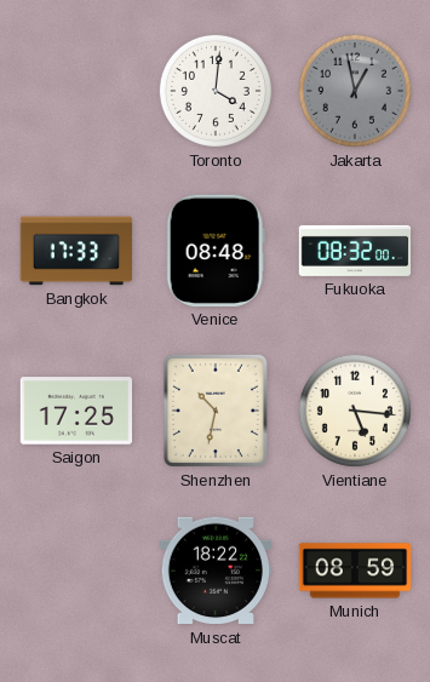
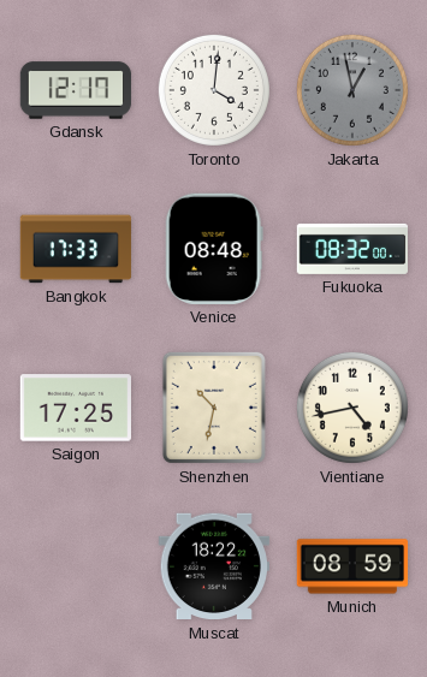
Gdansk: none -> 12:17
Vientiane: 5:16 -> 4:43
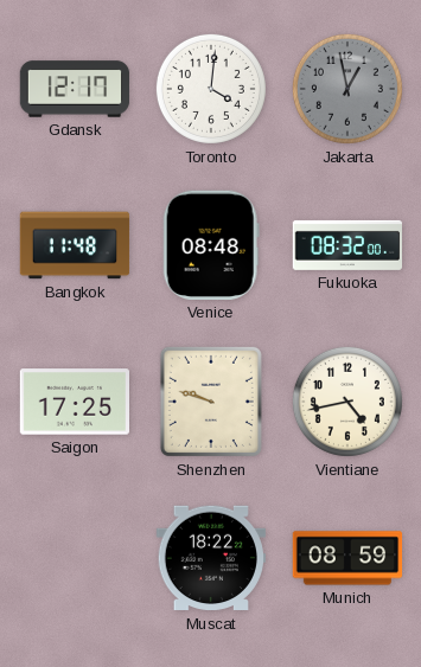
Bangkok: 17:33 -> 11:48
Shenzhen: 10:32 -> 9:48
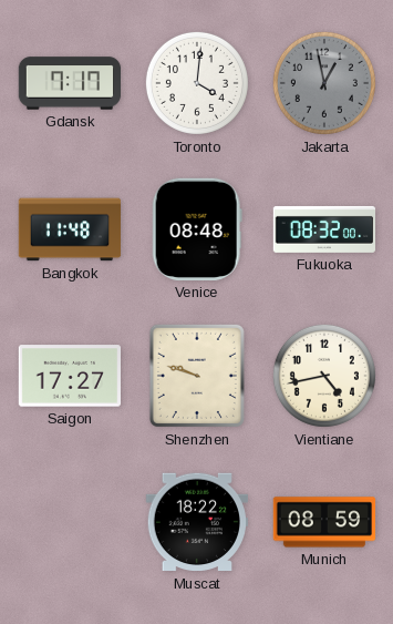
Gdansk: 12:17 -> 7:17
Saigon: 17:25 -> 17:27
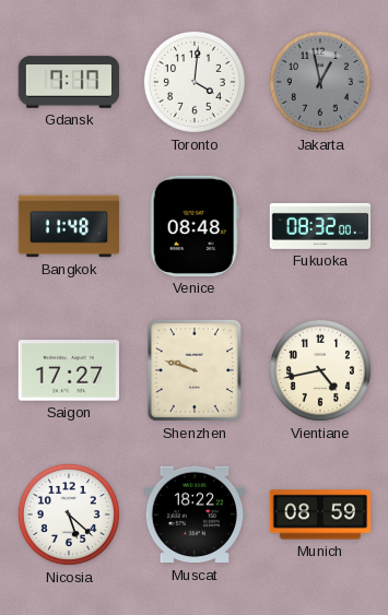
Nicosia: none -> 5:22
